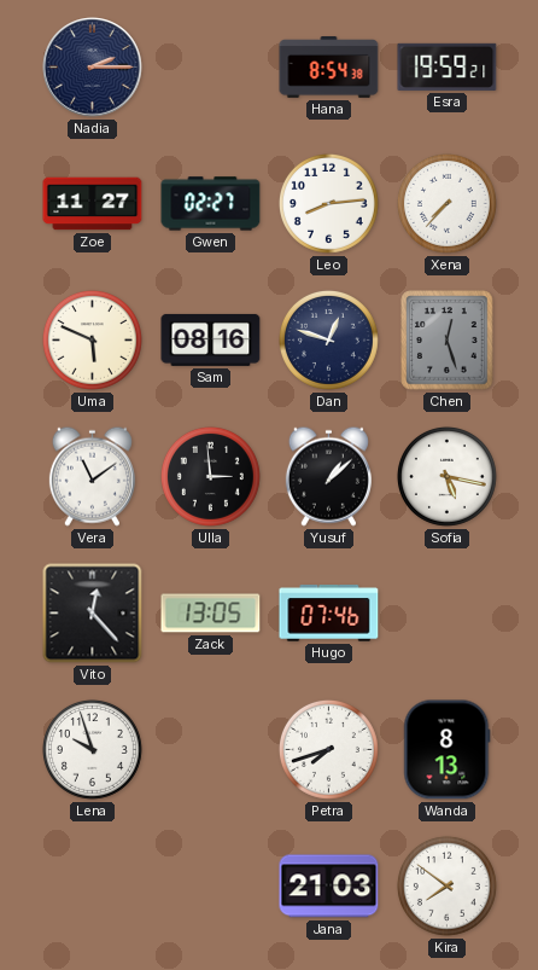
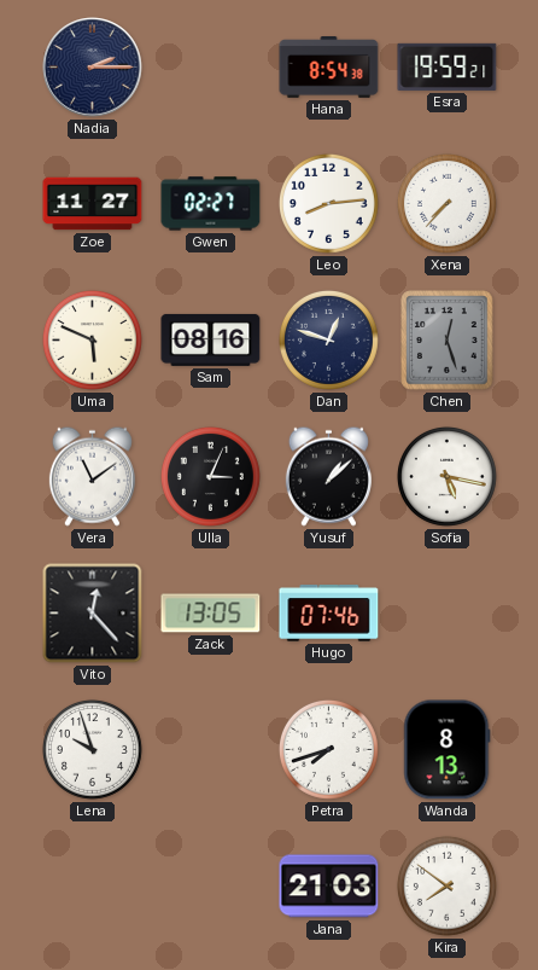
Ulla: 2:59 -> 3:04
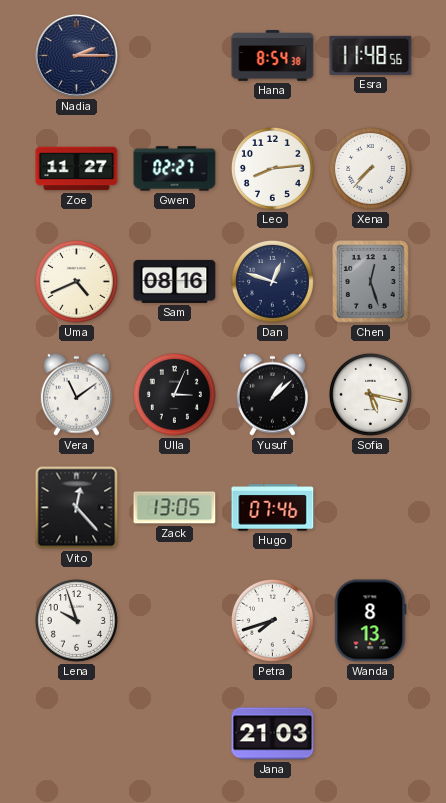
Esra: 19:59 -> 11:48
Uma: 5:49 -> 4:41
Kira: 7:51 -> none
